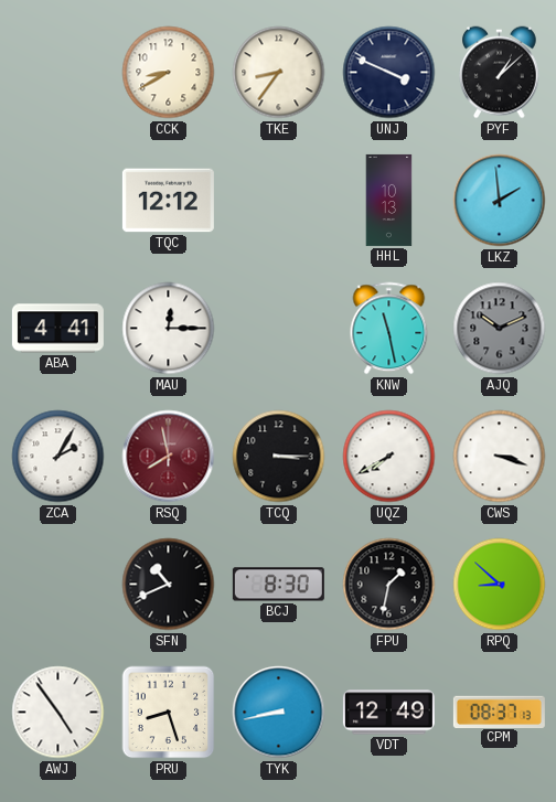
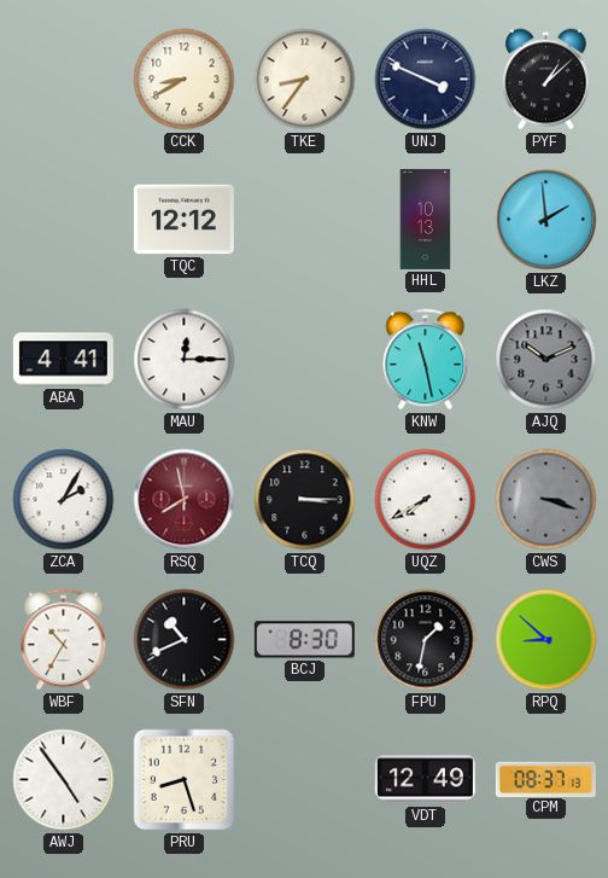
CWS dial: white -> grey
WBF: none -> 10:35
TYK: 8:43 -> none
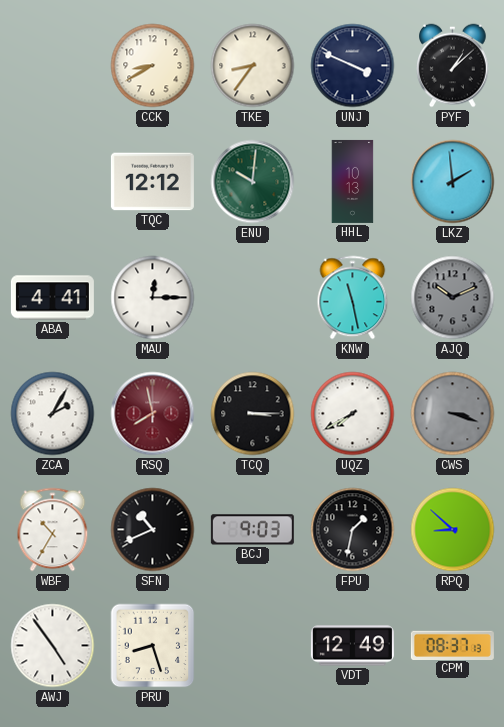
ENU: none -> 10:01
BCJ: 8:30 -> 9:03
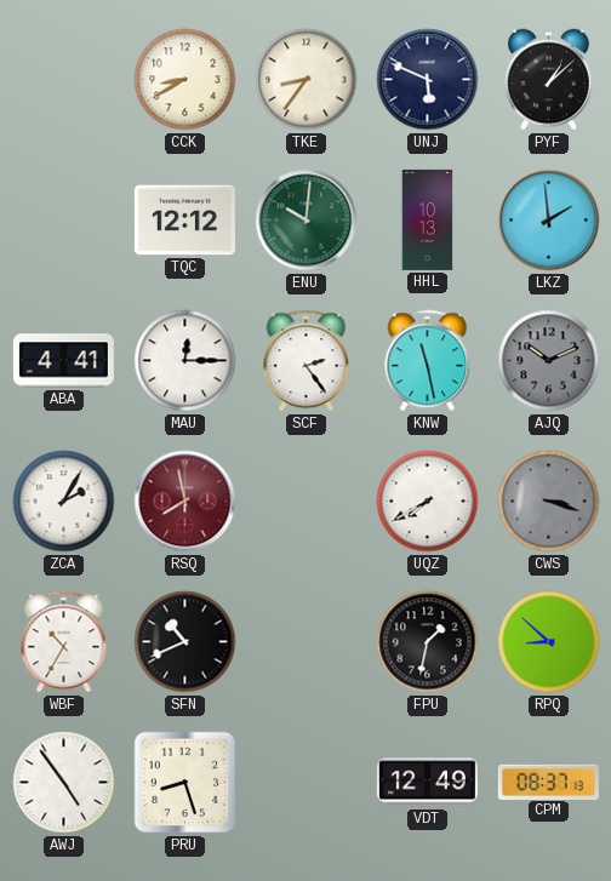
UNJ: 3:49 -> 5:49
SCF: none -> 2:24
TCQ: 3:15 -> none
BCJ: 9:03 -> none
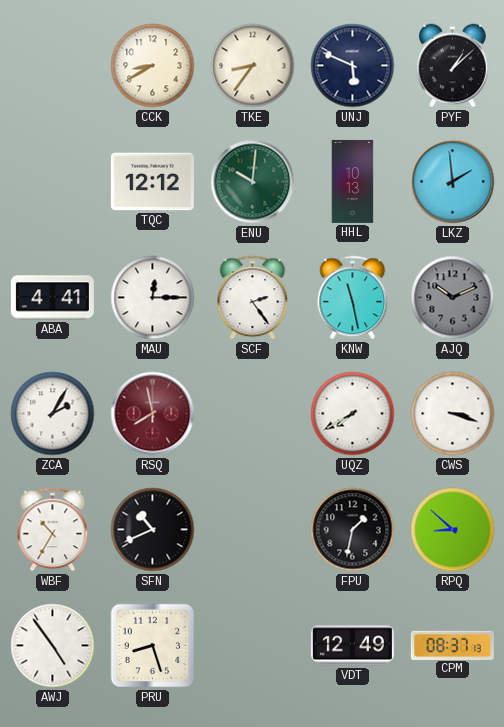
CWS dial: grey -> white
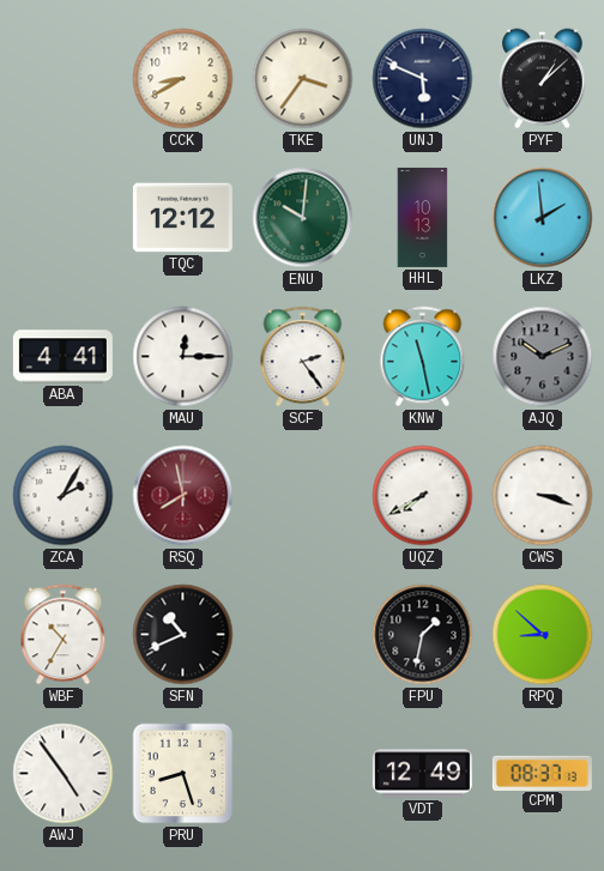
TKE: 8:36 -> 3:36
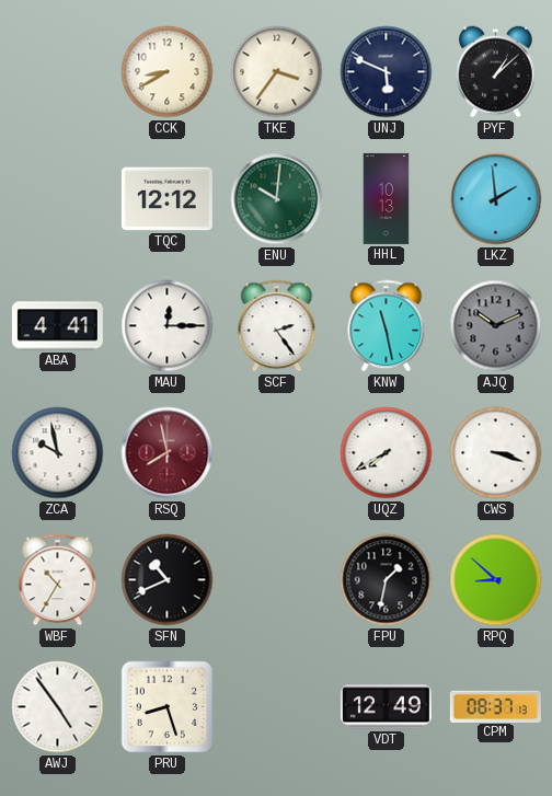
ZCA: 2:05 -> 9:58
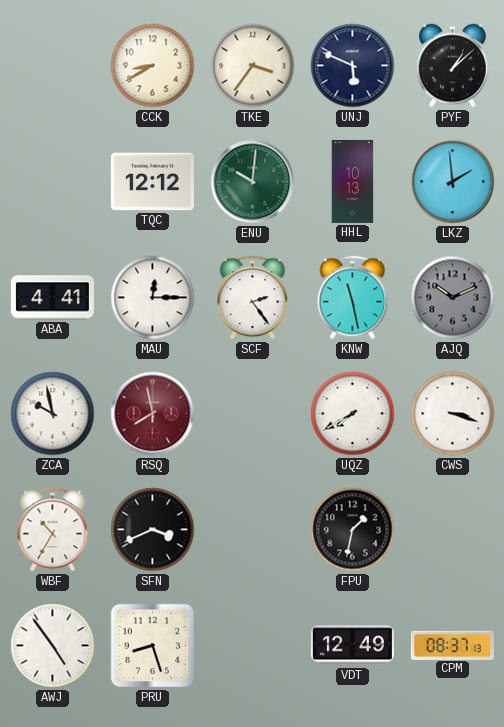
SFN: 10:41 -> 3:41
RPQ: 8:52 -> none
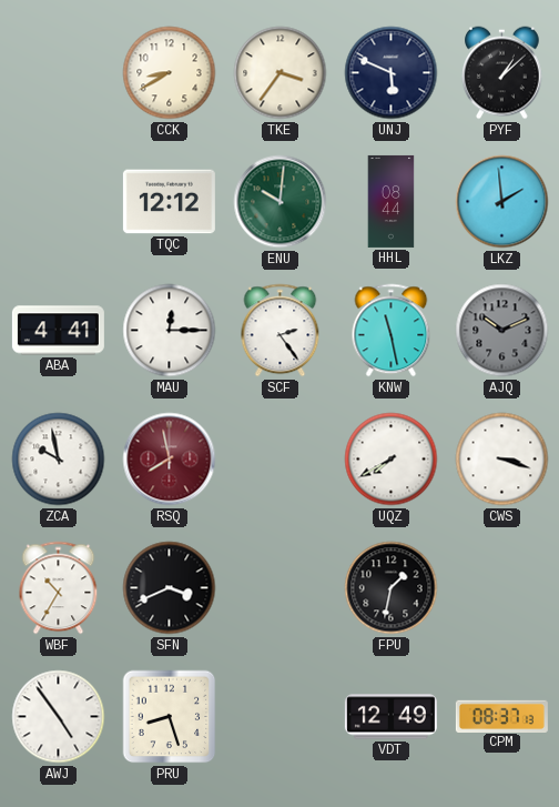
HHL: 10:13 -> 08:44
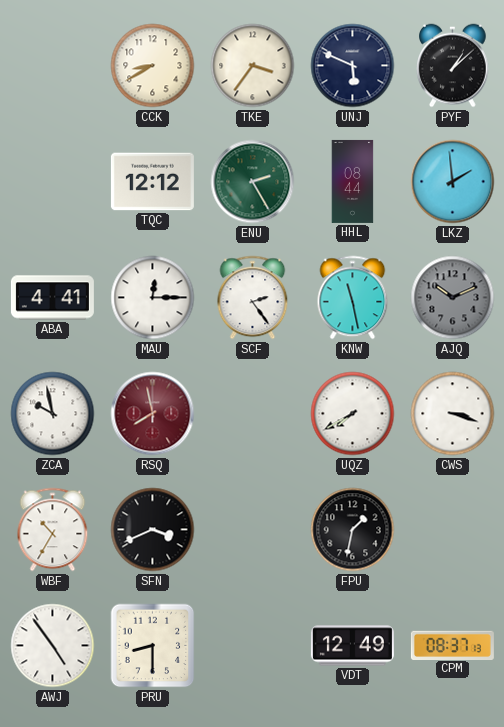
ENU: 10:01 -> 2:25
PRU: 8:27 -> 8:30
